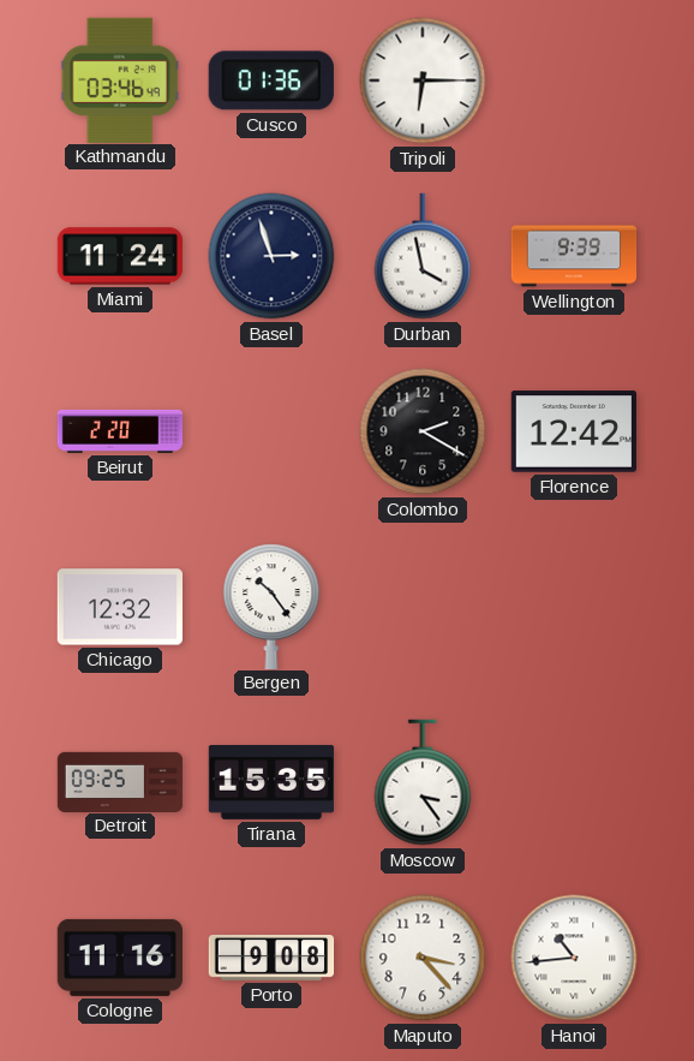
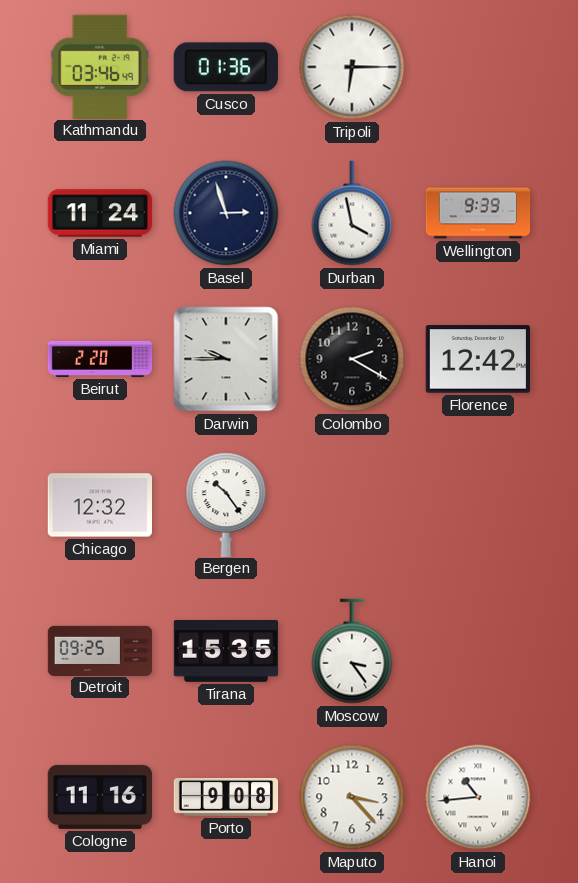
Darwin: none -> 9:45
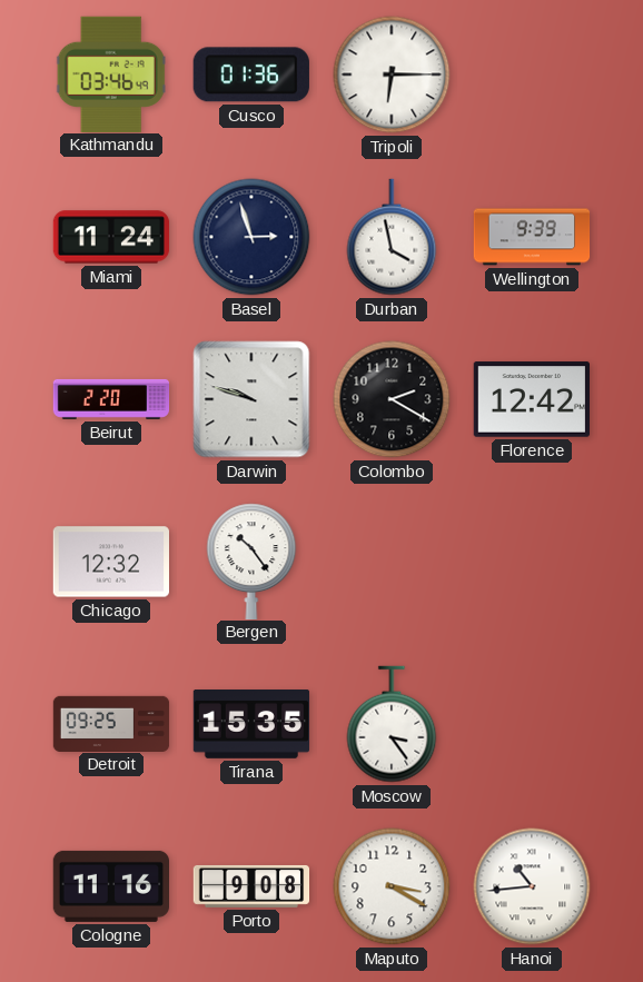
Darwin: 9:45 -> 9:48
Maputo: 3:23 -> 3:20
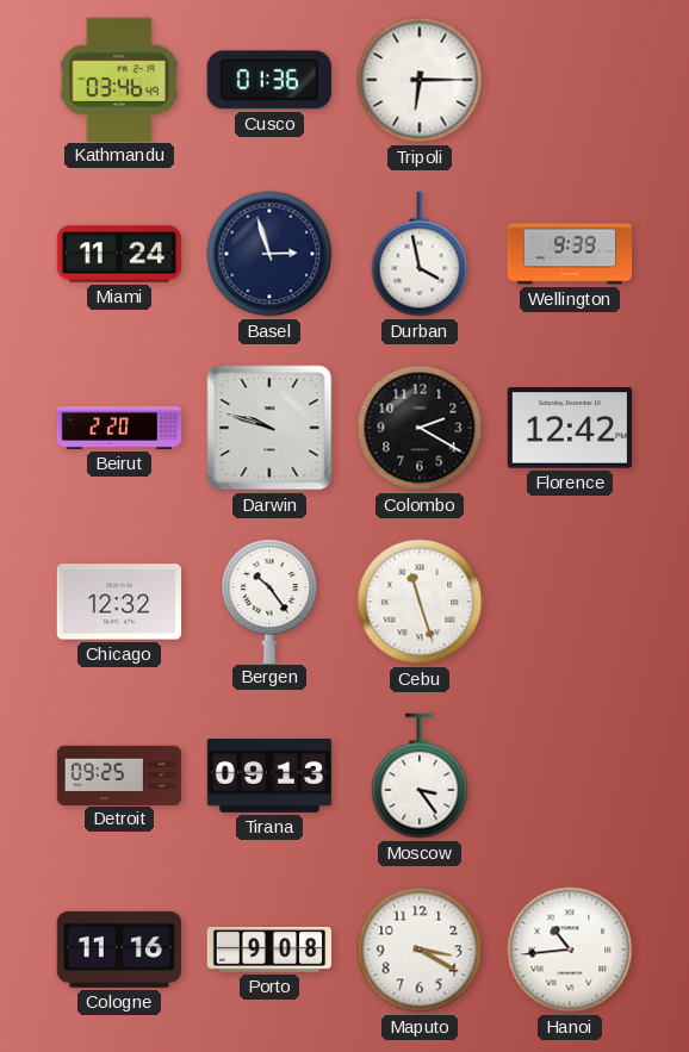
Cebu: none -> 11:27
Tirana: 15:35 -> 09:13
